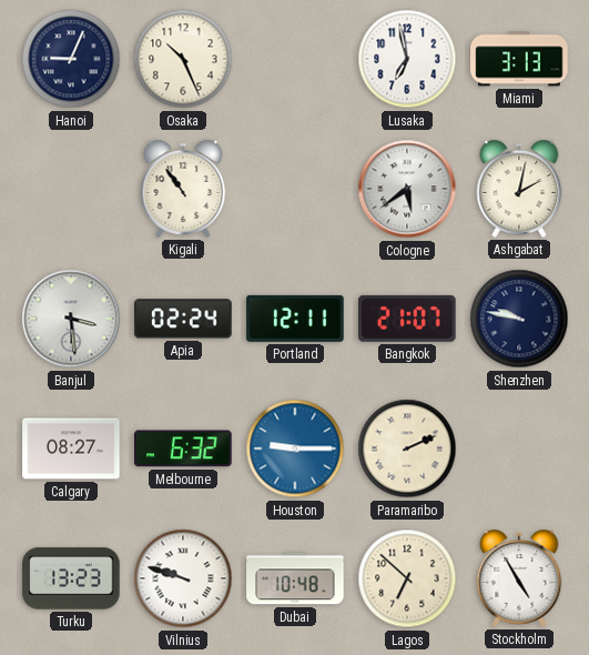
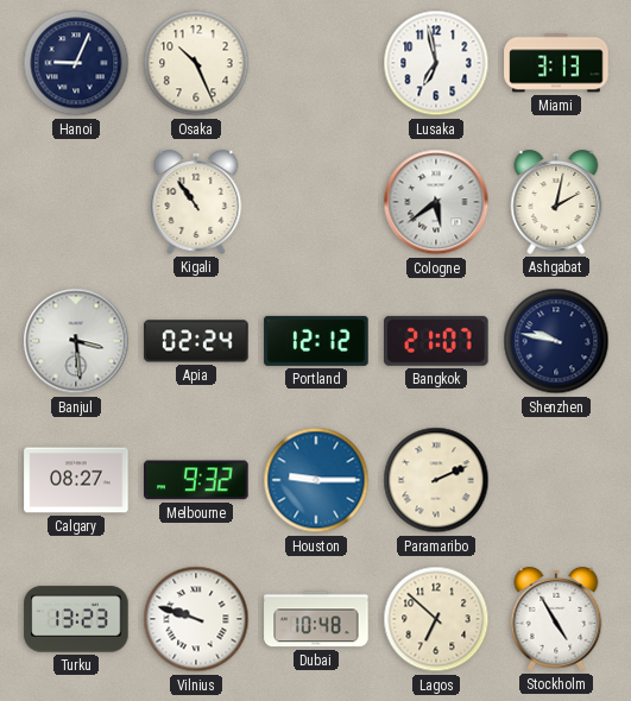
Portland: 12:11 -> 12:12
Melbourne: 6:32 -> 9:32
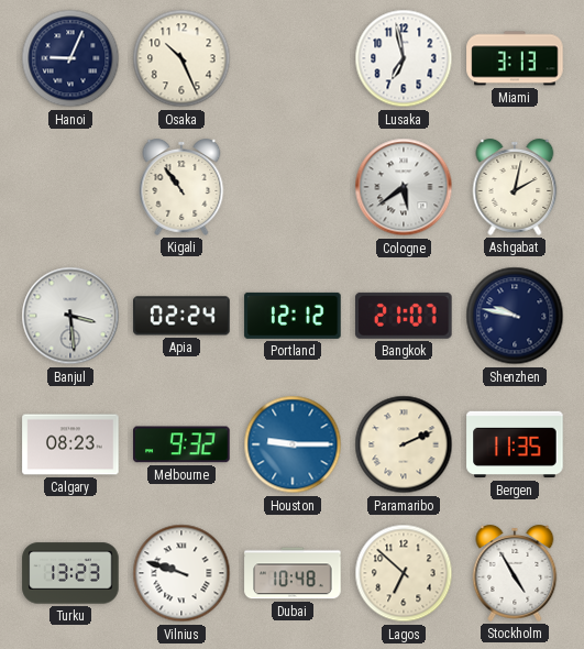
Calgary: 08:27 -> 08:23
Bergen: none -> 11:35
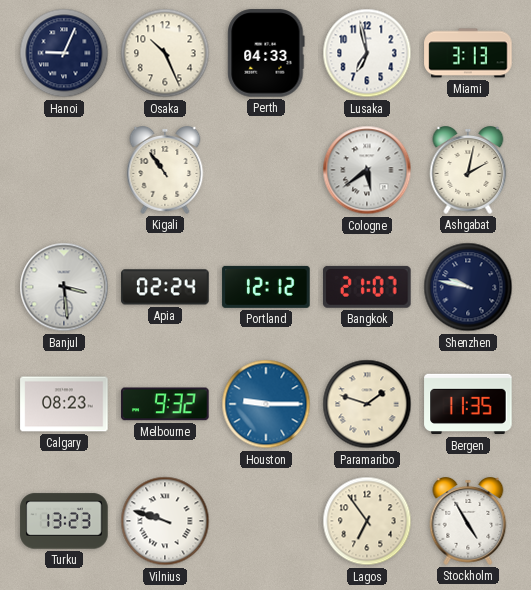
Perth: none -> 04:33
Paramaribo: 2:11 -> 1:48
Dubai: 10:48 -> none
Lagos: 6:52 -> 6:54
